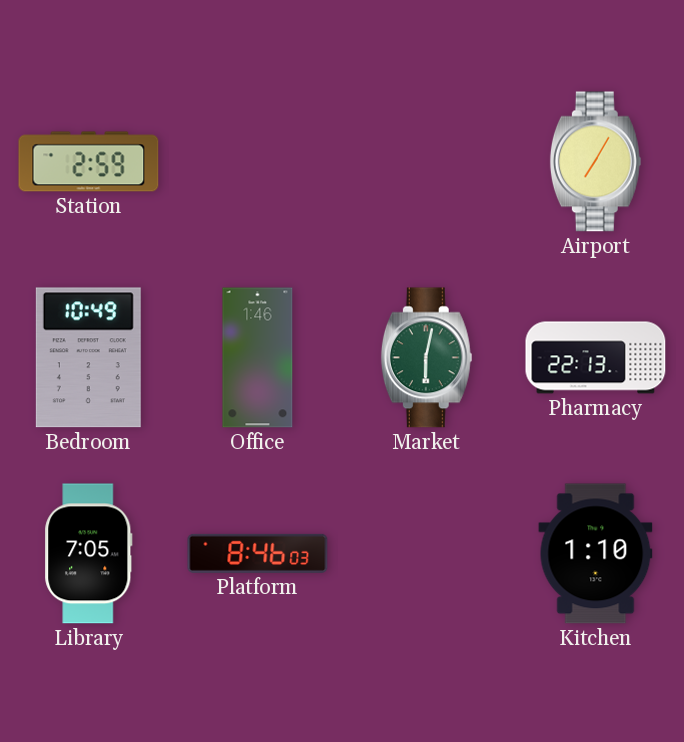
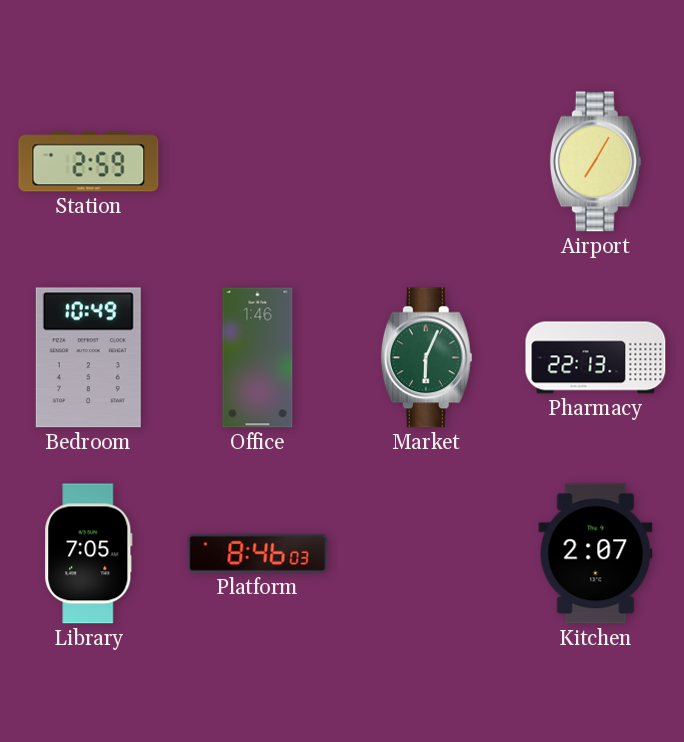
Market: 6:02 -> 6:04
Kitchen: 1:10 -> 2:07
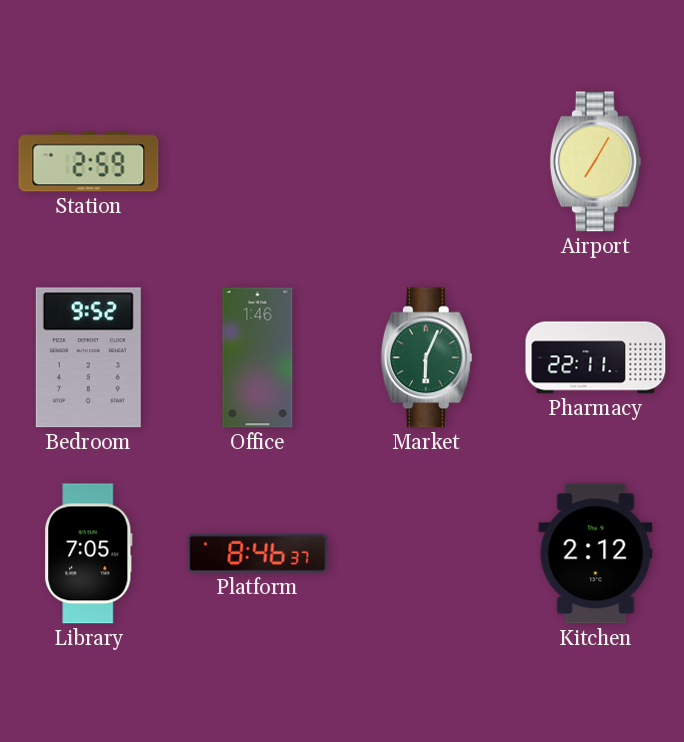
Bedroom: 10:49 -> 9:52
Pharmacy: 22:13 -> 22:11
Platform: 8:46:03 -> 8:46:37
Kitchen: 2:07 -> 2:12
